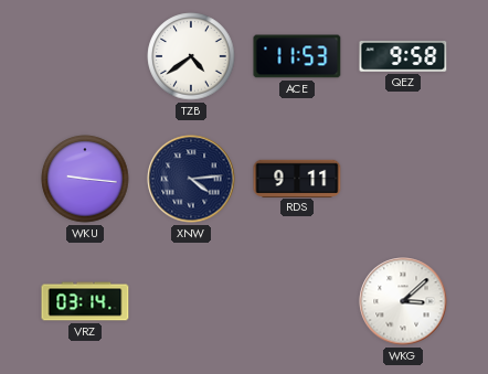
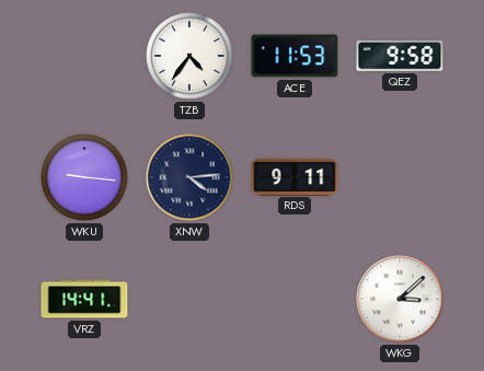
TZB: 4:39 -> 4:36
VRZ: 03:14 -> 14:41
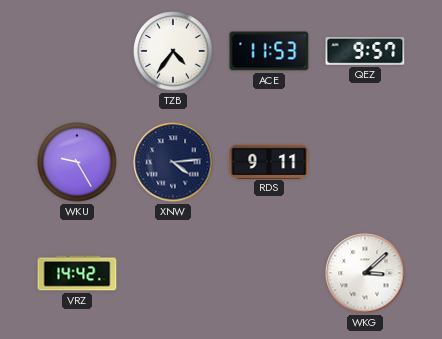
QEZ: 9:58 -> 9:57
WKU: 9:16 -> 9:25
VRZ: 14:41 -> 14:42
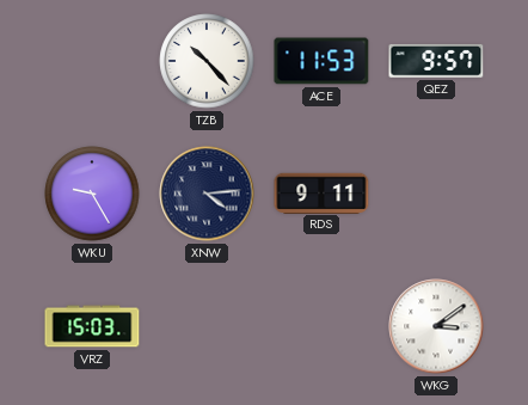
TZB: 4:36 -> 10:23
VRZ: 14:42 -> 15:03
WKG: 3:08 -> 3:09
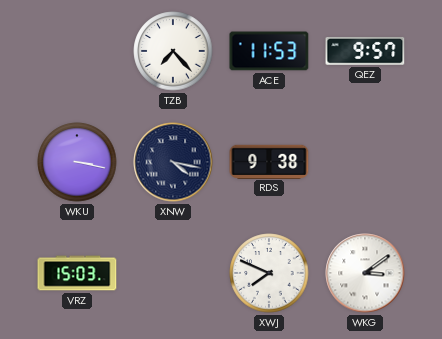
TZB: 10:23 -> 7:23
WKU: 9:25 -> 3:17
XNW: 4:14 -> 4:17
RDS: 9:11 -> 9:38
XWJ: none -> 7:49
